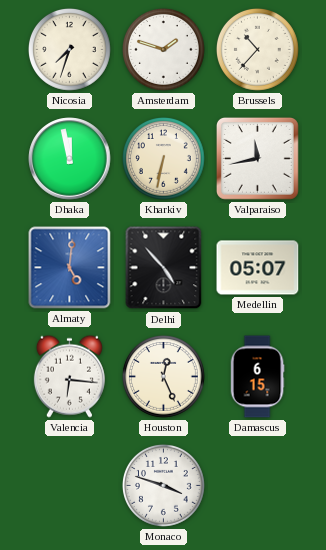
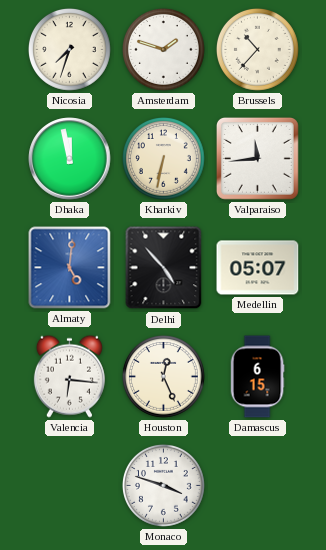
Valparaiso: 11:43 -> 11:44
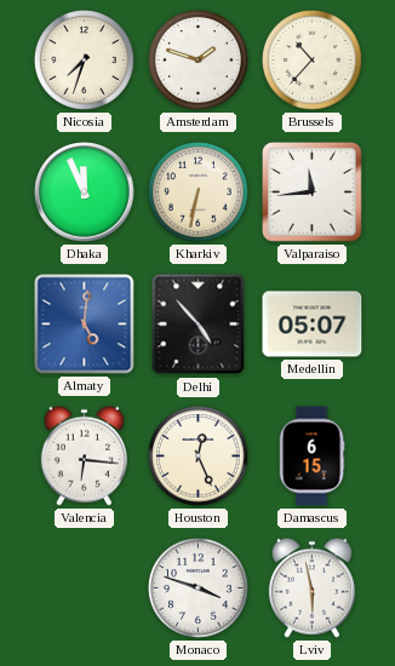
Dhaka: 11:58 -> 11:56
Lviv: none -> 5:58
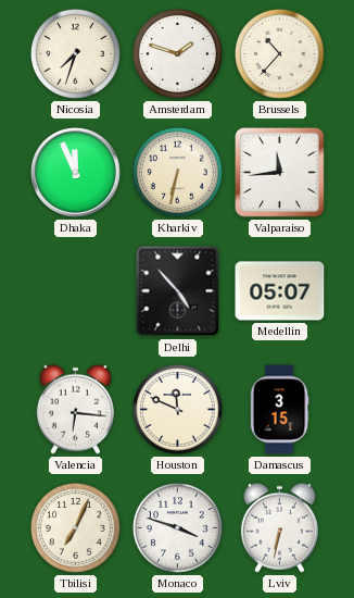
Almaty: 5:01 -> none
Houston: 12:26 -> 11:49
Damascus: 6:15 -> 3:15
Tbilisi: none -> 7:04
Lviv: 5:58 -> 6:32
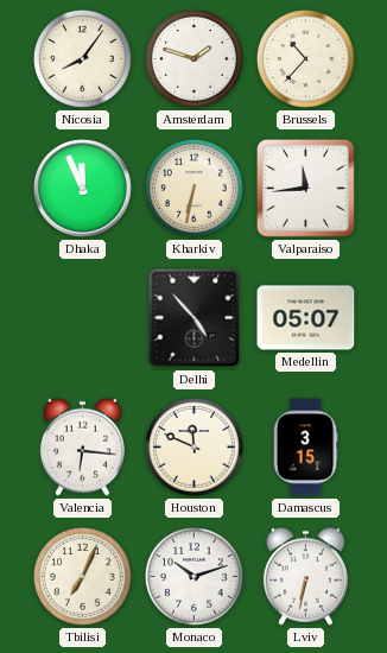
Nicosia: 7:33 -> 8:06
Monaco: 3:48 -> 10:12
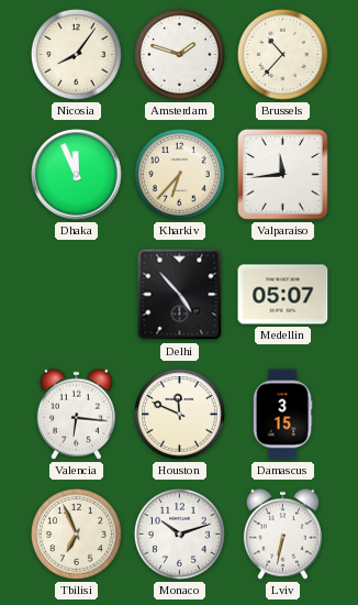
Kharkiv: 6:32 -> 6:37
Tbilisi: 7:04 -> 6:56
